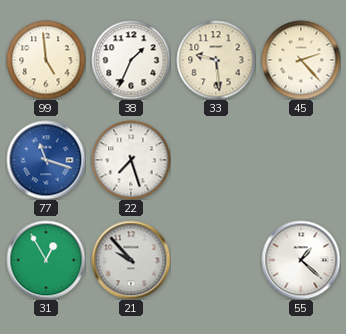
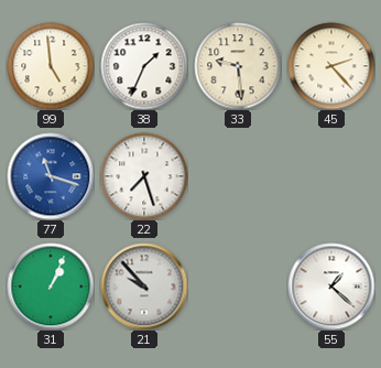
31: 12:55 -> 1:04
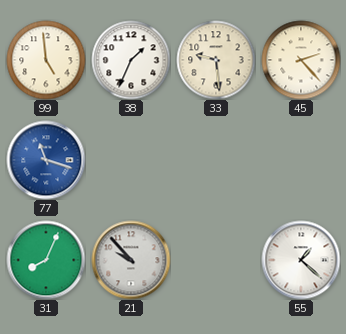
22: 7:27 -> none
31: 1:04 -> 8:04
